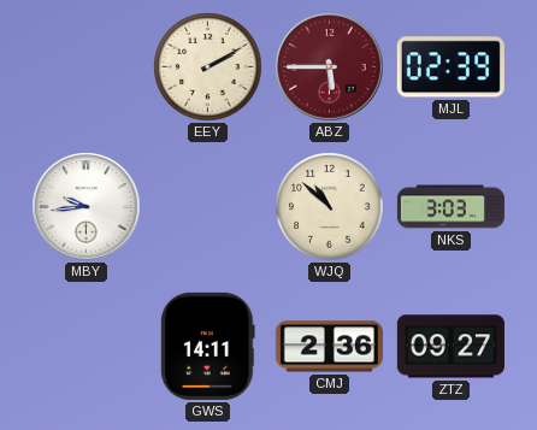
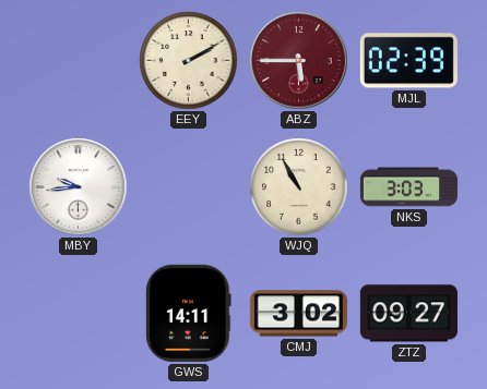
WJQ: 10:52 -> 10:55
CMJ: 2:36 -> 3:02
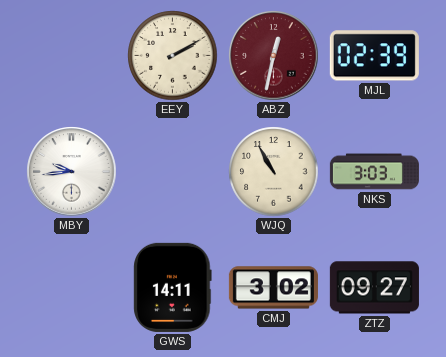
ABZ: 5:45 -> 12:32
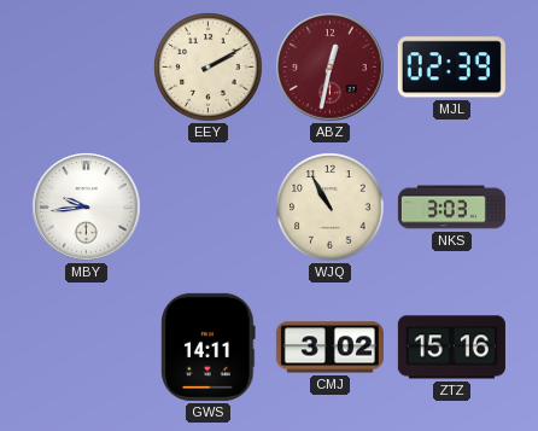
ZTZ: 09:27 -> 15:16
